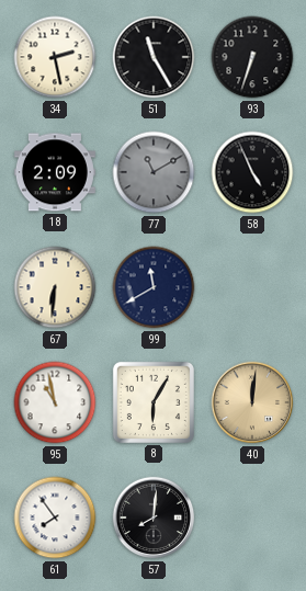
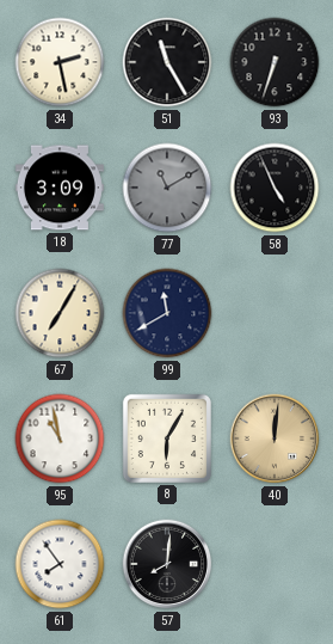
18: 2:09 -> 3:09
67: 6:31 -> 7:05
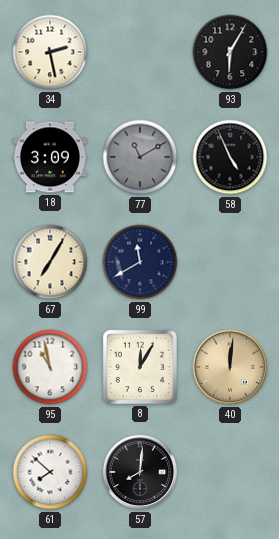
51: 11:25 -> none
93: 6:33 -> 6:05
8: 6:05 -> 12:05
61: 7:54 -> 7:52
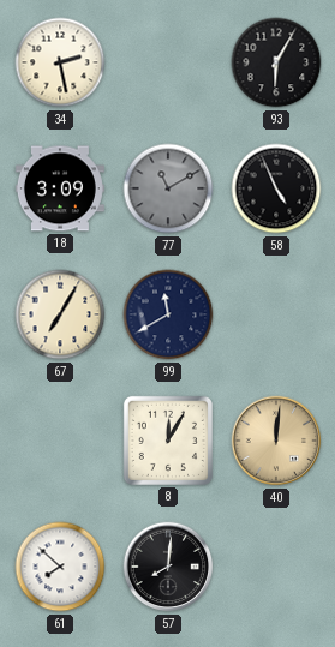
95: 10:58 -> none
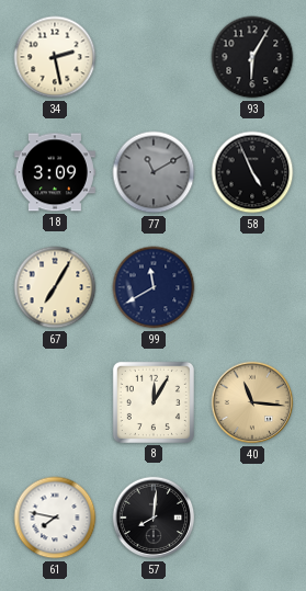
40: 12:01 -> 11:16
61: 7:52 -> 7:47
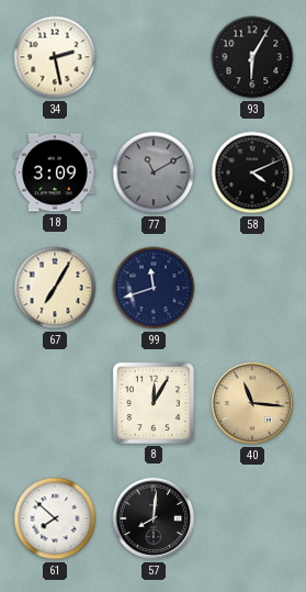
58: 4:56 -> 4:11
99: 11:40 -> 11:42
61: 7:47 -> 7:52
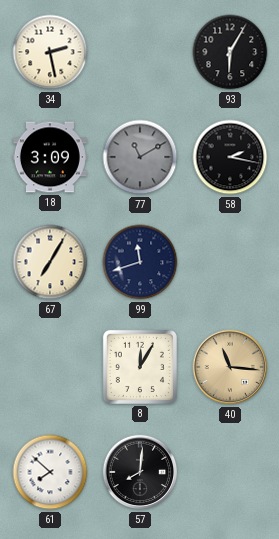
58: 4:11 -> 2:17
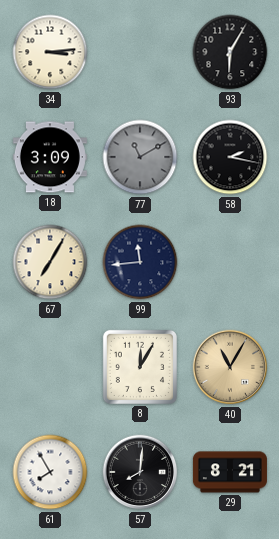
34: 2:28 -> 3:14
99: 11:42 -> 11:44
40: 11:16 -> 11:05
61: 7:52 -> 7:55
29: none -> 8:21
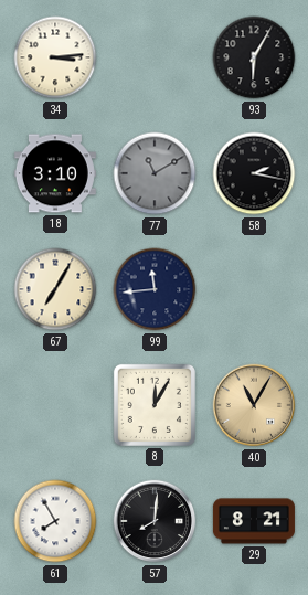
18: 3:09 -> 3:10
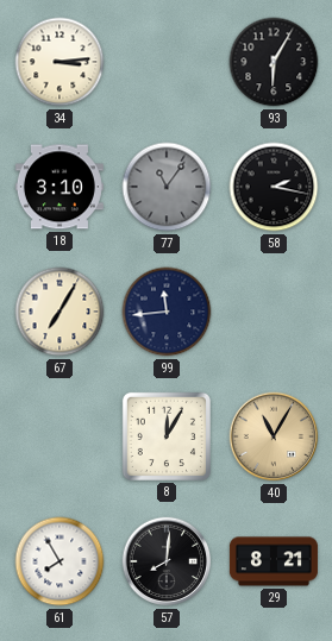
77: 11:10 -> 11:06
